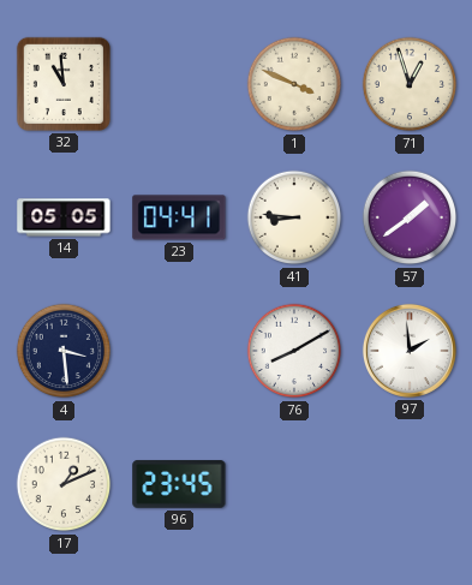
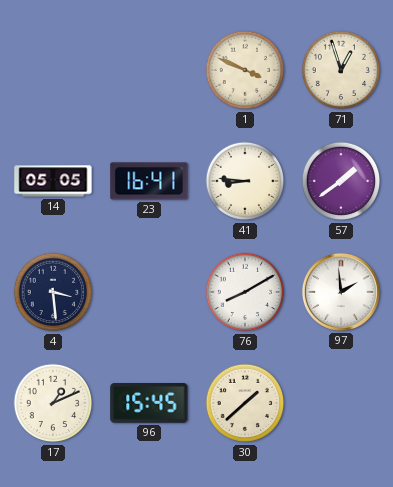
32: 10:59 -> none
23: 04:41 -> 16:41
96: 23:45 -> 15:45
30: none -> 1:38
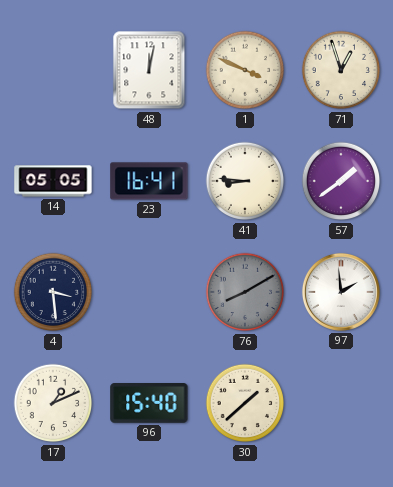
48: none -> 12:02
76 dial: white -> grey
96: 15:45 -> 15:40
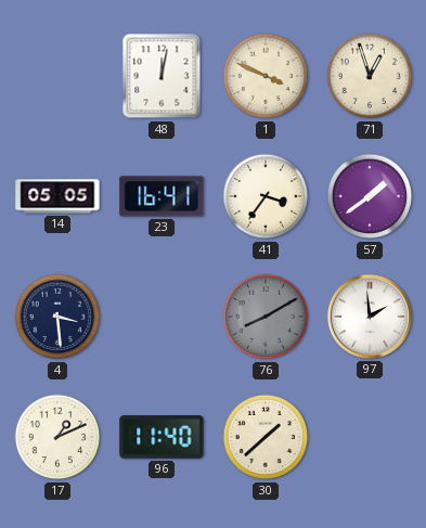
41: 8:46 -> 3:36
96: 15:40 -> 11:40
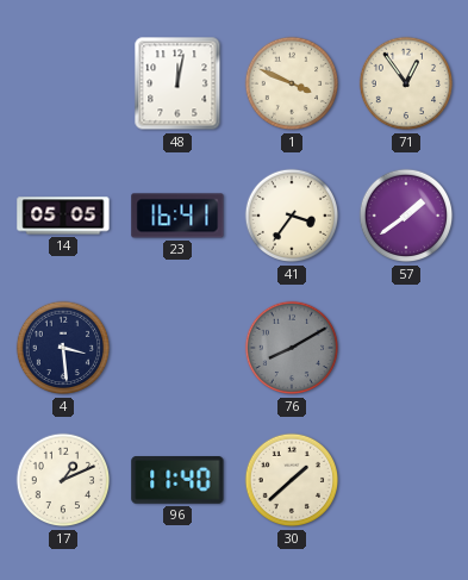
71: 12:57 -> 12:54
97: 1:59 -> none
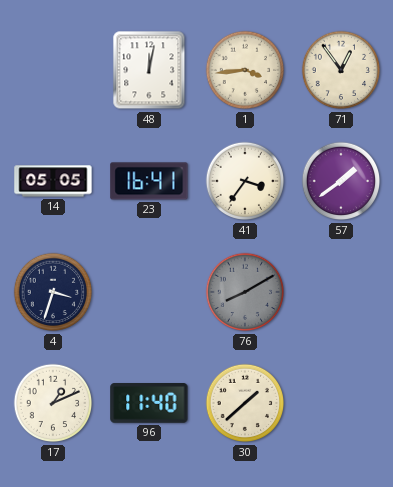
1: 3:49 -> 3:44
4: 3:29 -> 3:33
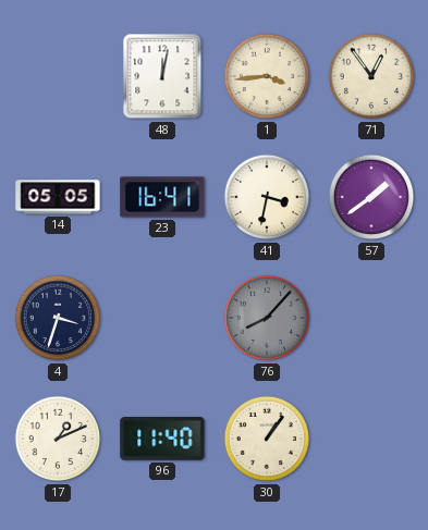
41: 3:36 -> 3:32
76: 8:10 -> 8:07
30: 1:38 -> 1:06
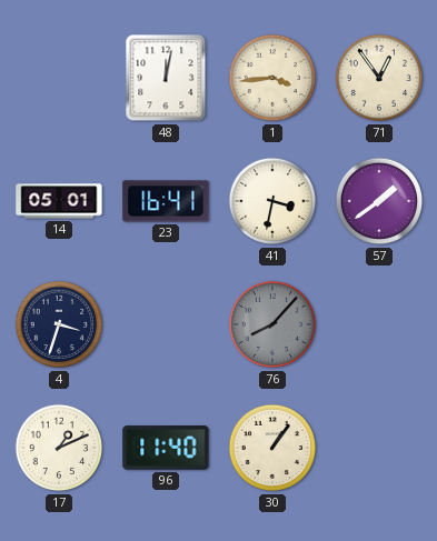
14: 05:05 -> 05:01
